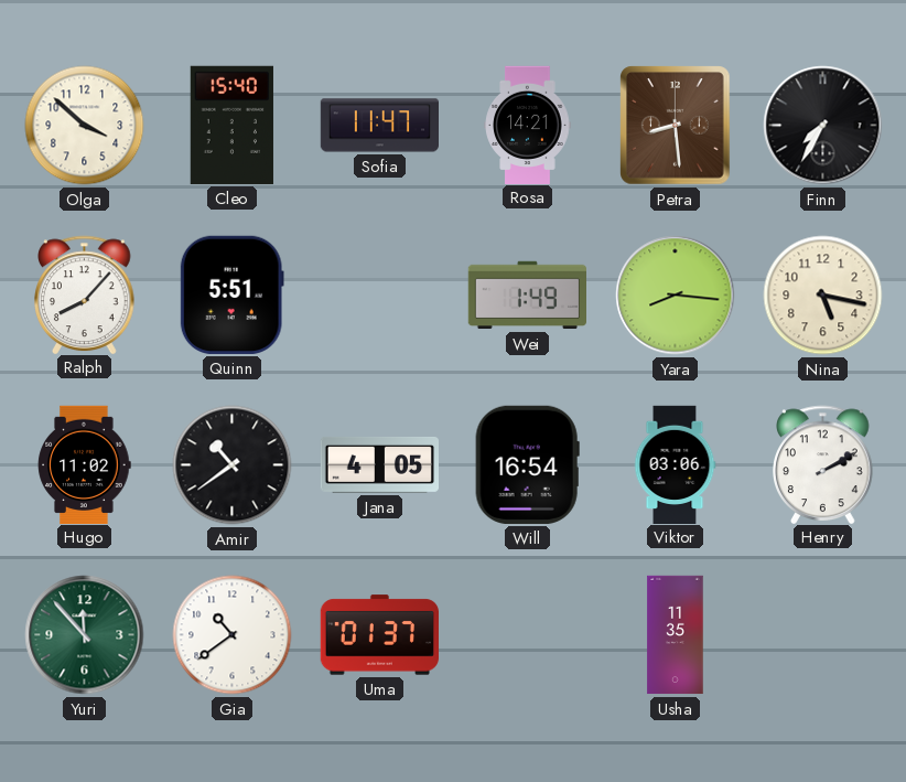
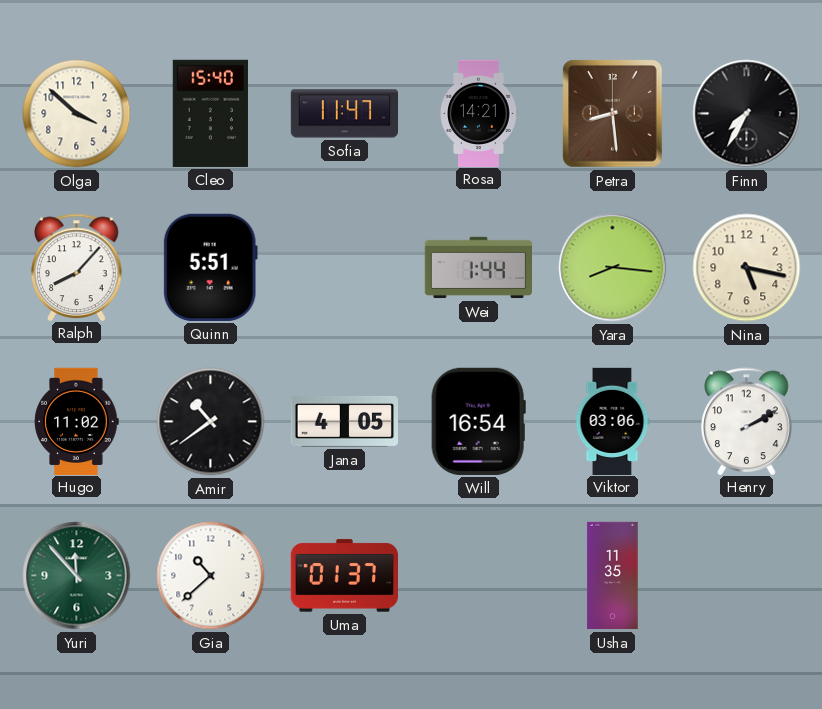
Wei: 1:49 -> 1:44
Gia: 10:39 -> 10:38
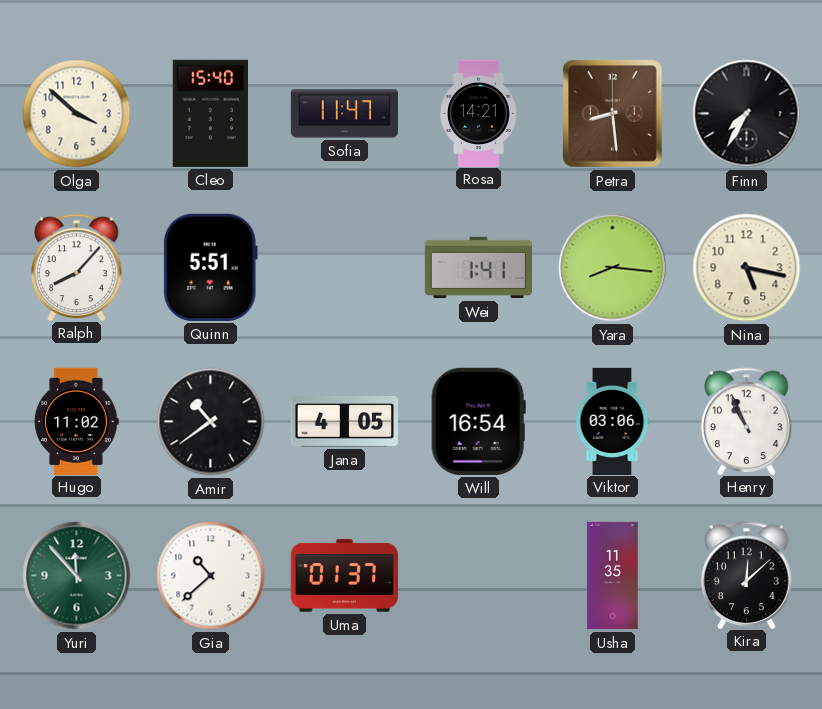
Wei: 1:44 -> 1:41
Henry: 2:10 -> 10:56
Kira: none -> 12:08
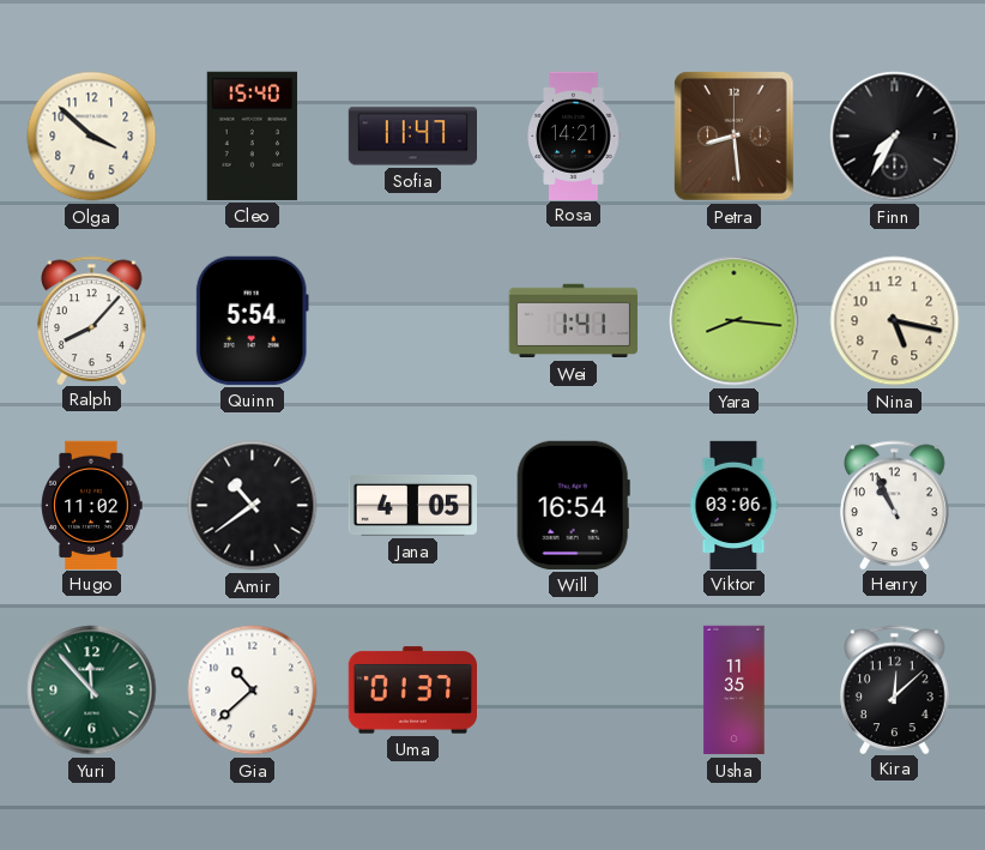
Quinn: 5:51 -> 5:54
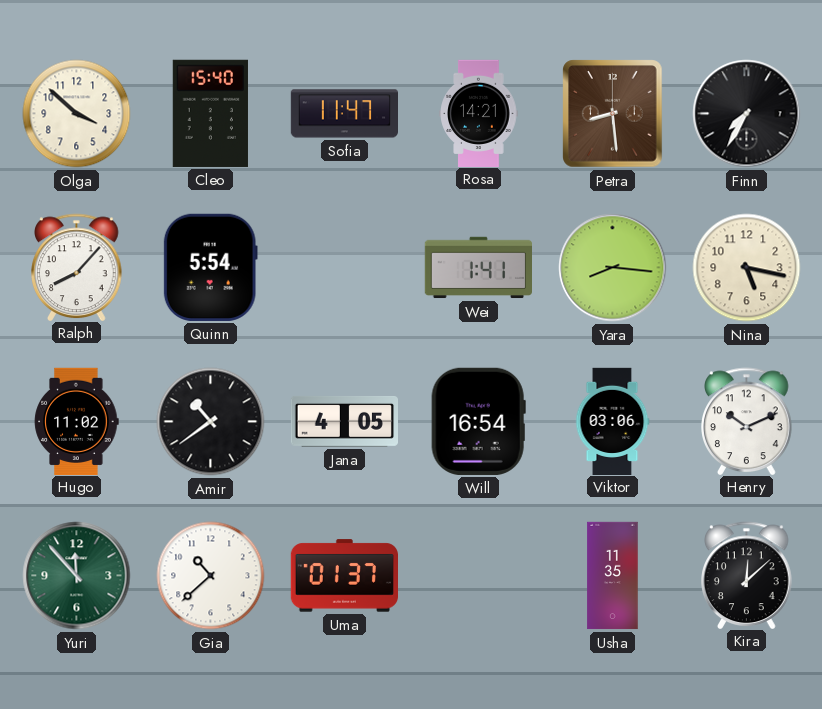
Henry: 10:56 -> 10:11
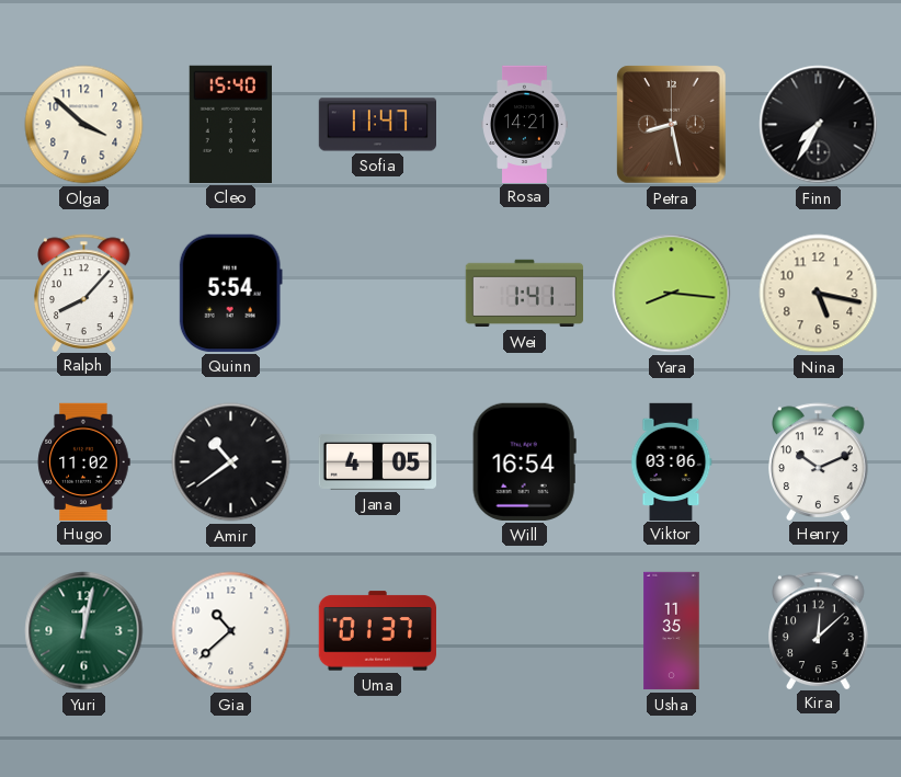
Petra: 8:29 -> 8:28
Yuri: 11:53 -> 12:02
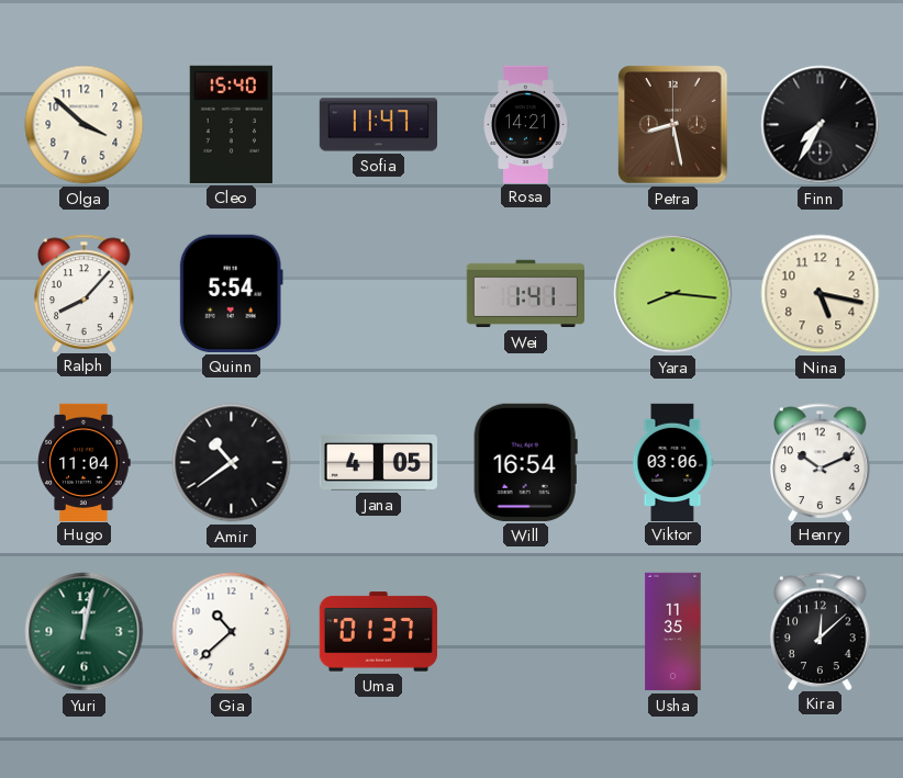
Hugo: 11:02 -> 11:04
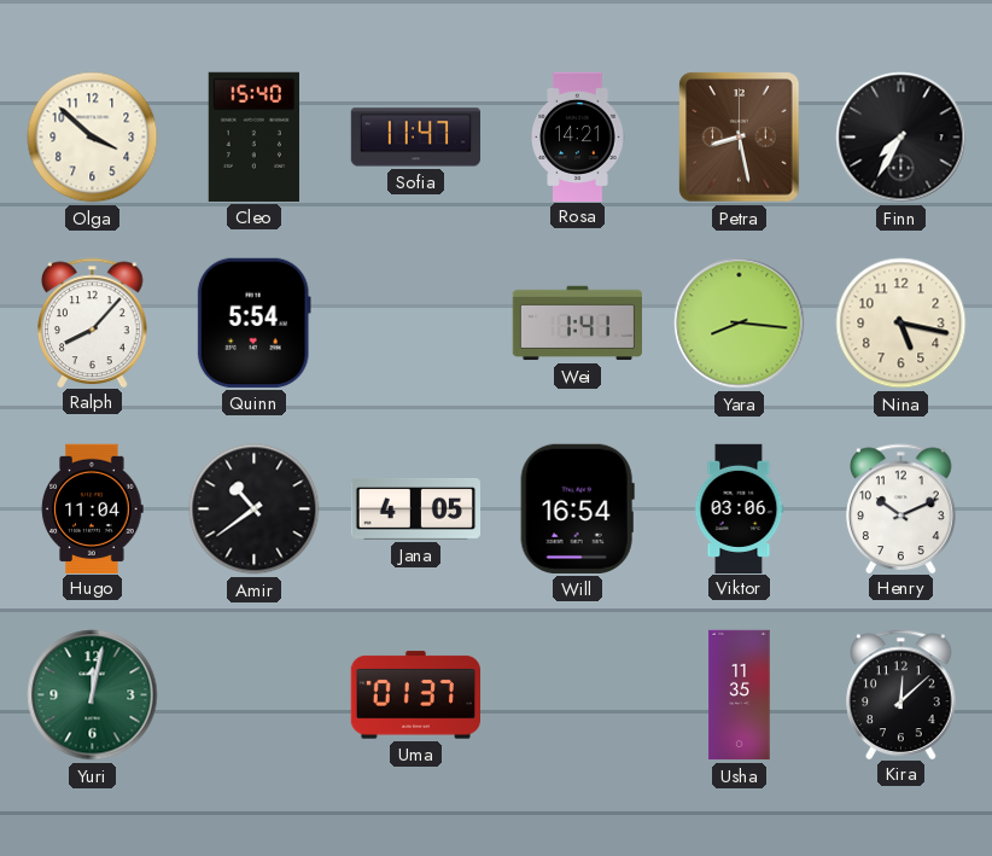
Gia: 10:38 -> none
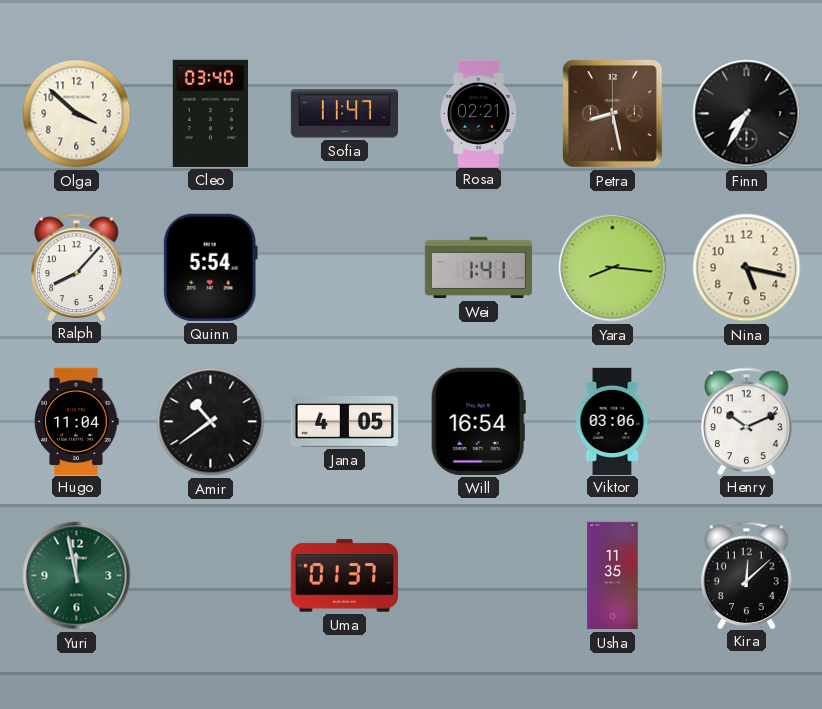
Cleo: 15:40 -> 03:40
Rosa: 14:21 -> 02:21
Yuri: 12:02 -> 11:58
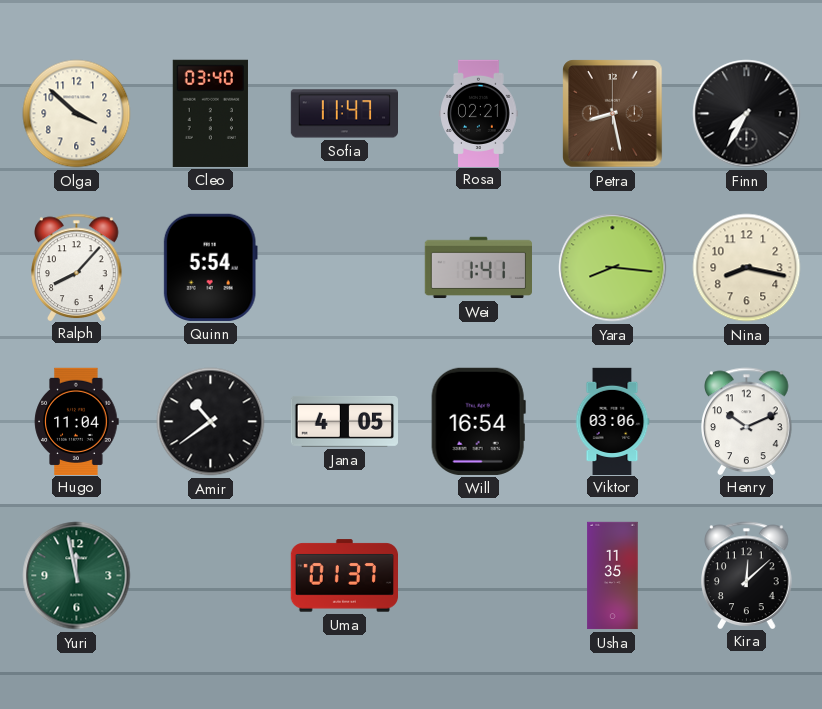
Nina: 5:17 -> 8:17
